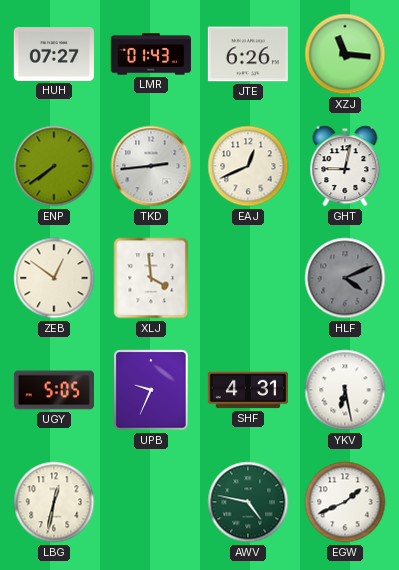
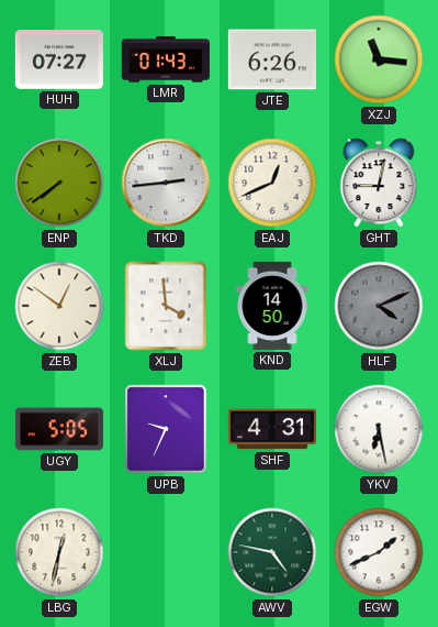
KND: none -> 14:50
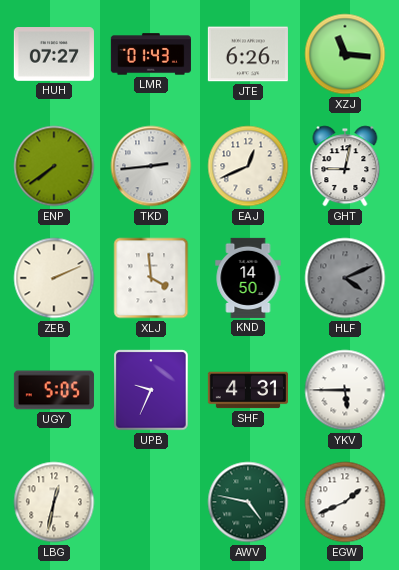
ZEB: 12:51 -> 2:11
YKV: 6:28 -> 5:45
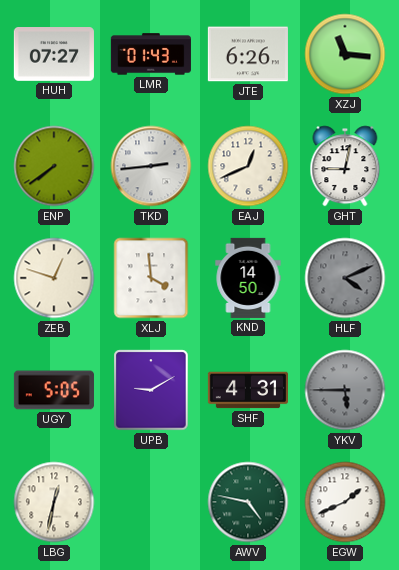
ZEB: 2:11 -> 12:48
UPB: 9:34 -> 9:10
YKV dial: white -> grey
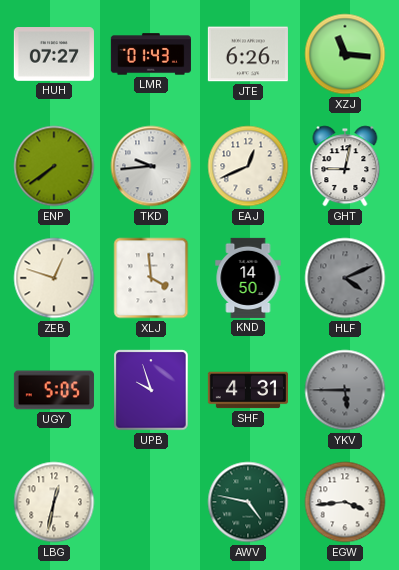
TKD: 2:44 -> 9:44
UPB: 9:10 -> 9:57
EGW: 1:41 -> 3:44
